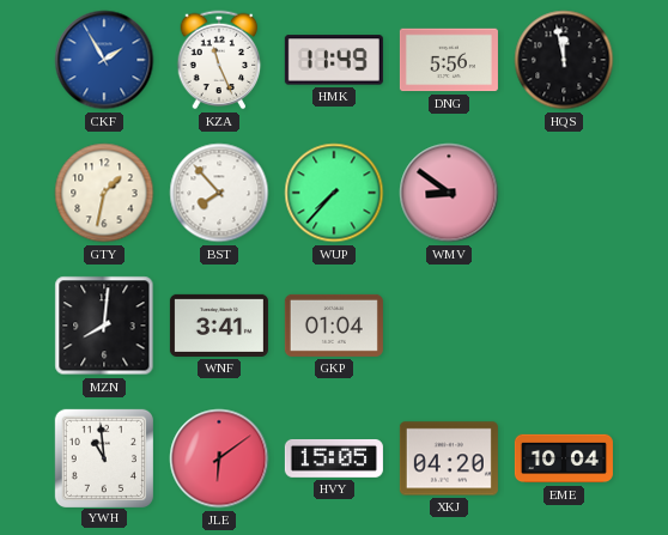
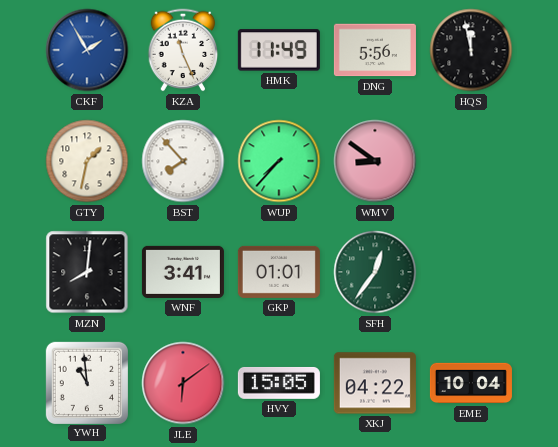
GKP: 01:04 -> 01:01
SFH: none -> 12:36
XKJ: 04:20 -> 04:22
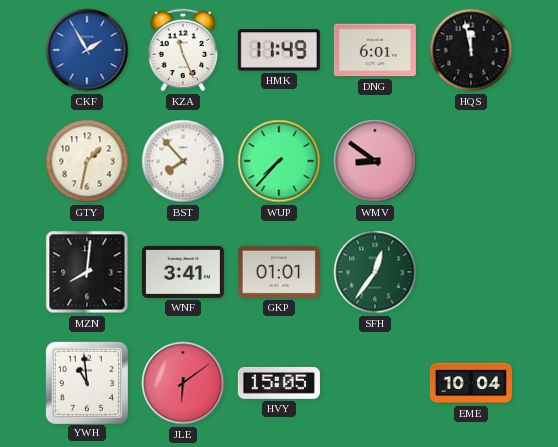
DNG: 5:56 -> 6:01
XKJ: 04:22 -> none
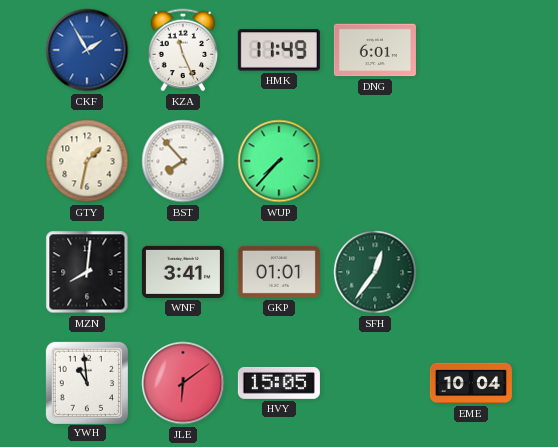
HQS: 11:58 -> none
WMV: 8:51 -> none
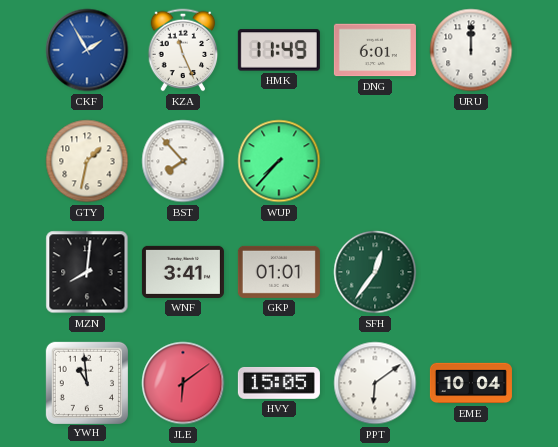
URU: none -> 12:00
PPT: none -> 6:09
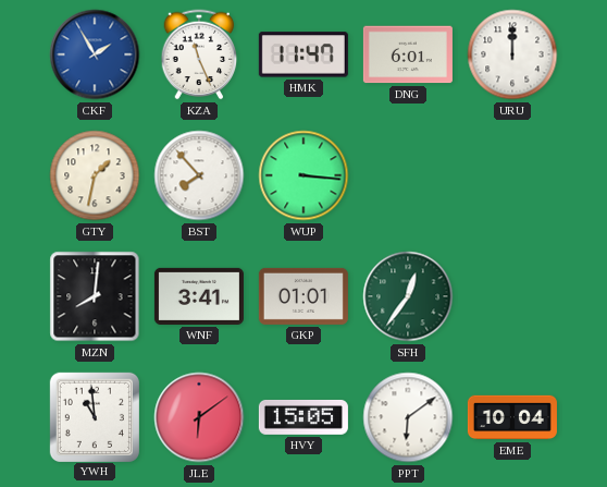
HMK: 11:49 -> 11:47
WUP: 7:37 -> 3:16
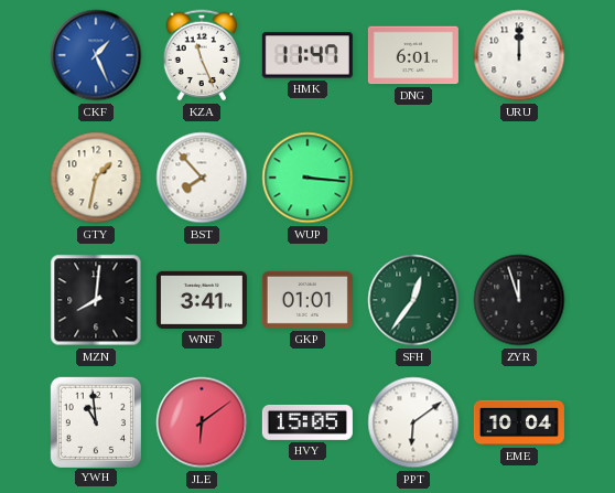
CKF: 1:55 -> 1:26
ZYR: none -> 11:57
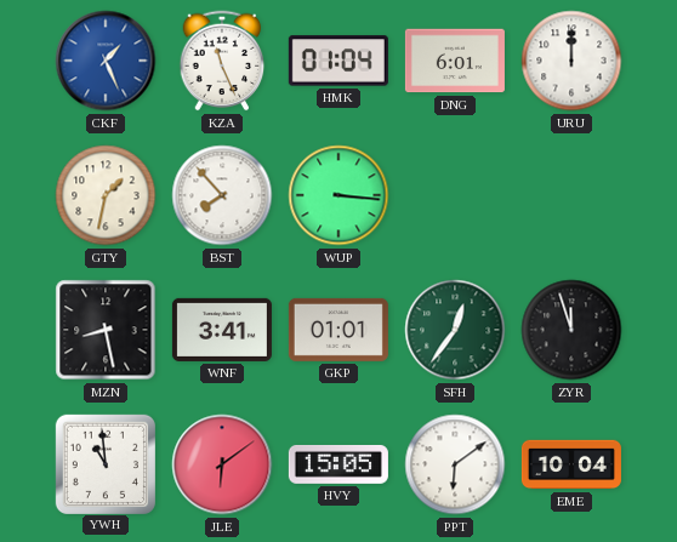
HMK: 11:47 -> 01:04
MZN: 8:01 -> 8:28
